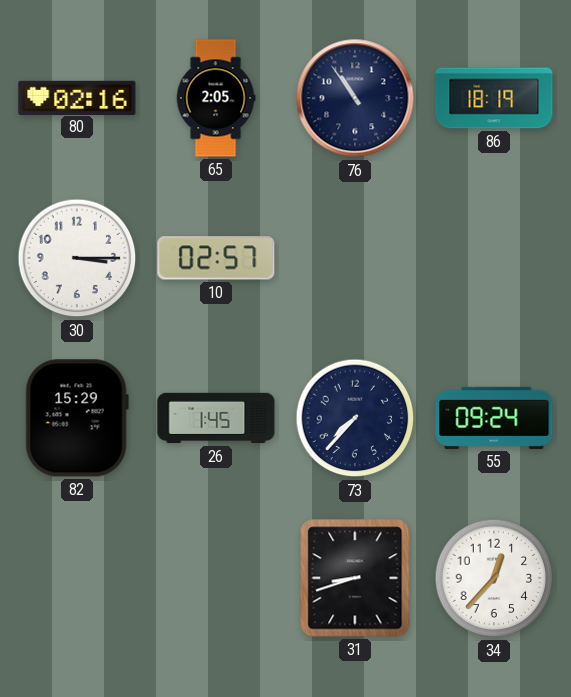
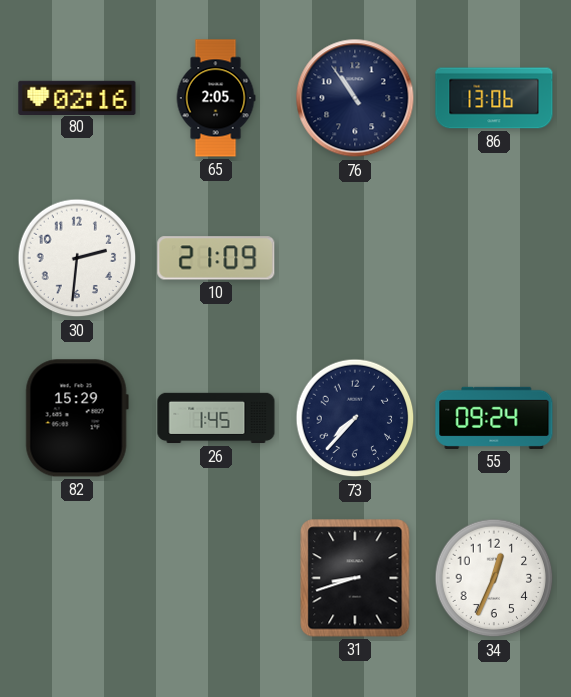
86: 18:19 -> 13:06
30: 3:15 -> 2:31
10: 02:57 -> 21:09
34: 12:37 -> 12:34
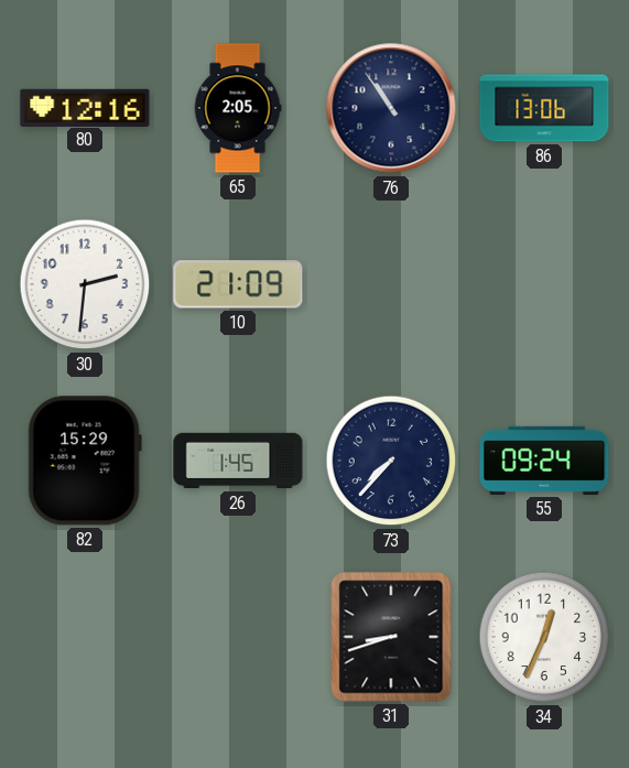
80: 02:16 -> 12:16
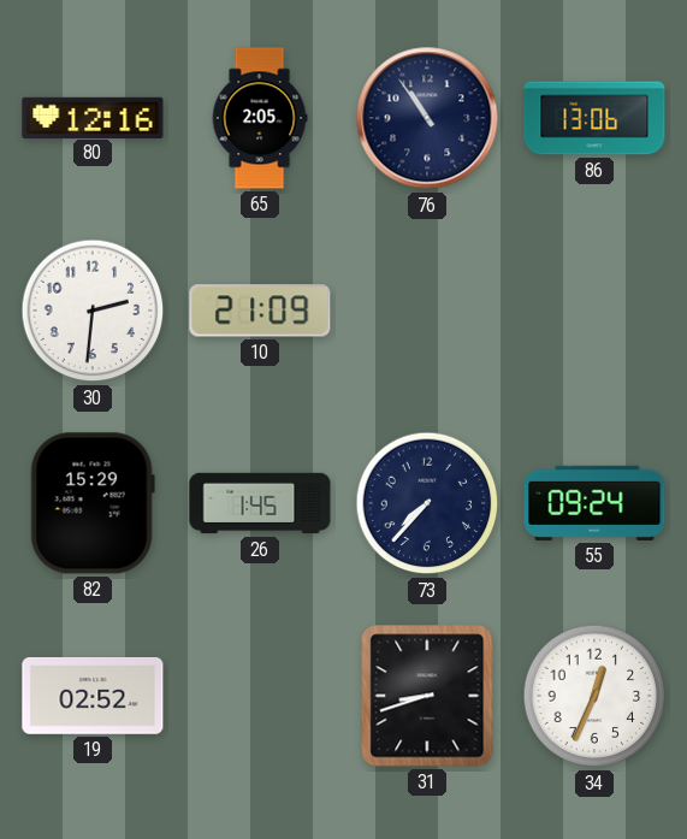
19: none -> 02:52
